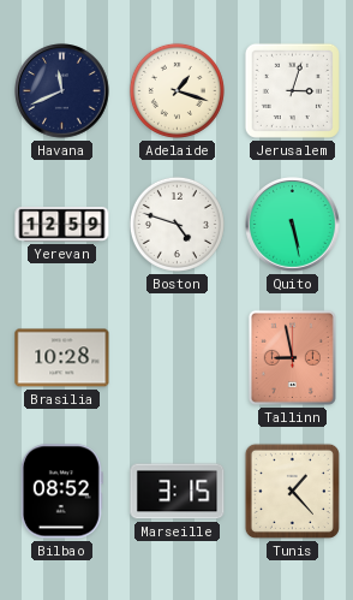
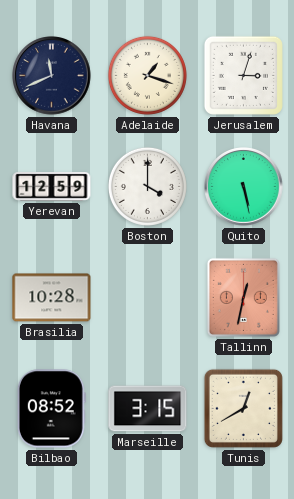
Boston: 4:48 -> 4:00
Tallinn: 8:58 -> 12:32
Tunis: 1:23 -> 12:40
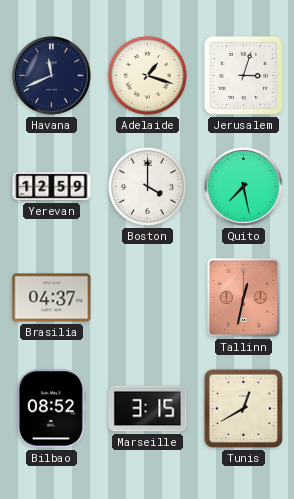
Quito: 5:28 -> 7:28
Brasilia: 10:28 -> 04:37
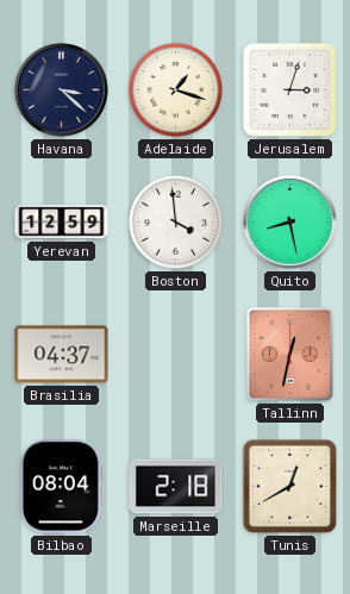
Havana: 11:41 -> 3:22
Boston: 4:00 -> 3:59
Quito: 7:28 -> 8:28
Bilbao: 08:52 -> 08:04
Marseille: 3:15 -> 2:18
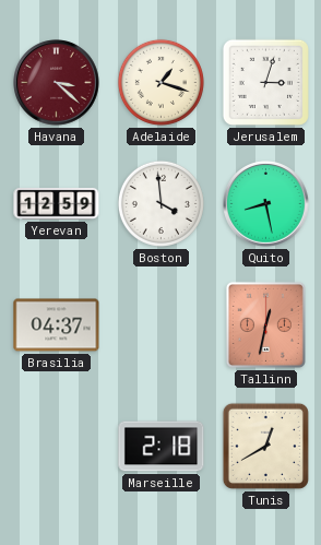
Havana dial: navy -> burgundy
Bilbao: 08:04 -> none
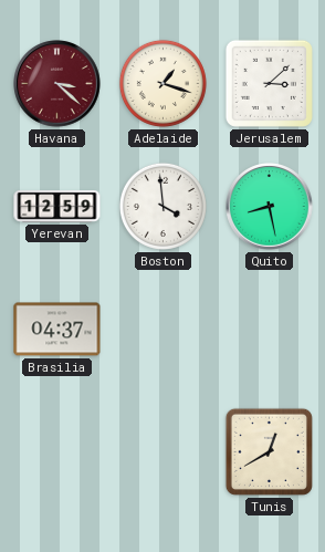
Jerusalem: 3:03 -> 3:08
Tallinn: 12:32 -> none
Marseille: 2:18 -> none
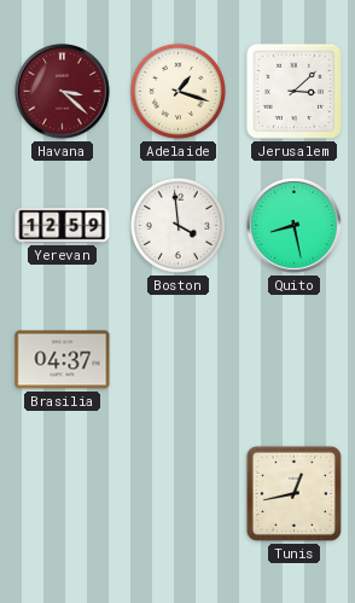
Tunis: 12:40 -> 12:43
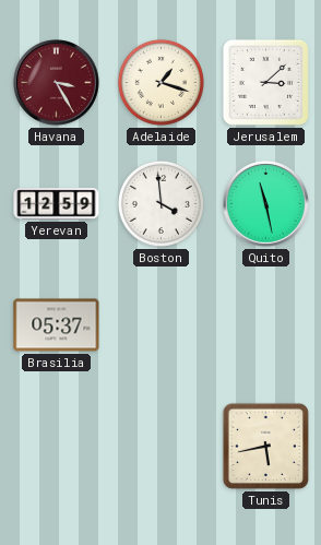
Havana: 3:22 -> 3:25
Quito: 8:28 -> 11:28
Brasilia: 04:37 -> 05:37
Tunis: 12:43 -> 5:43
